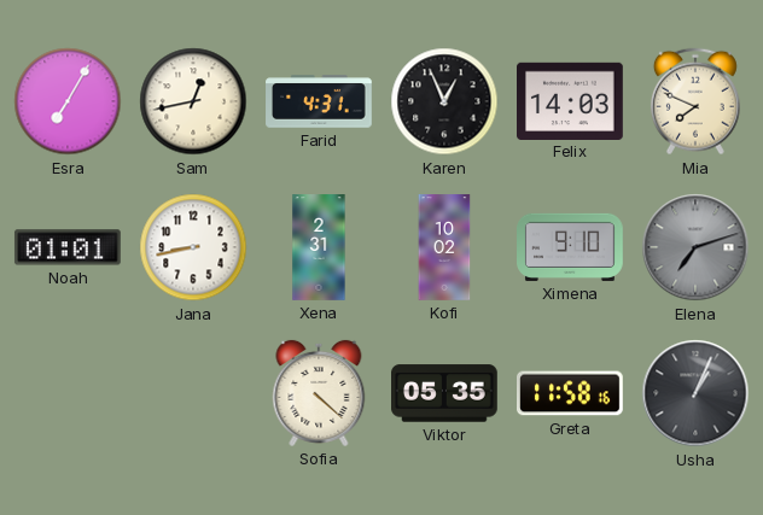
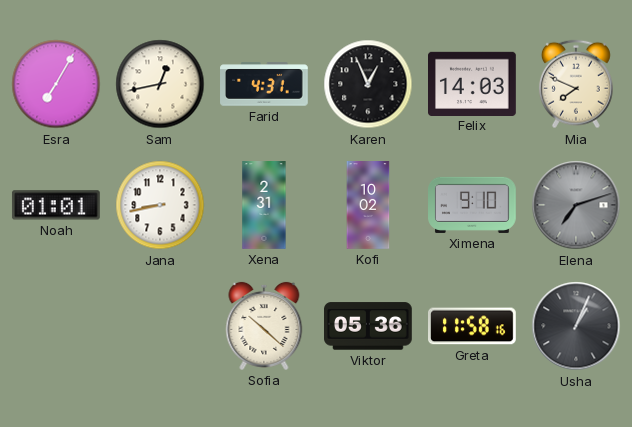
Sofia: 4:22 -> 10:22
Viktor: 05:35 -> 05:36
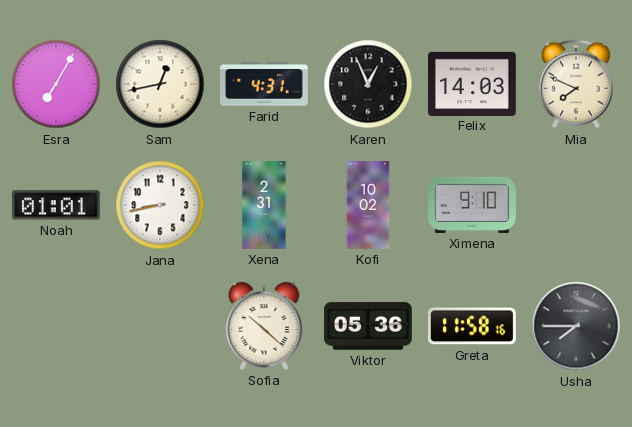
Elena: 7:12 -> none
Usha: 1:04 -> 7:45
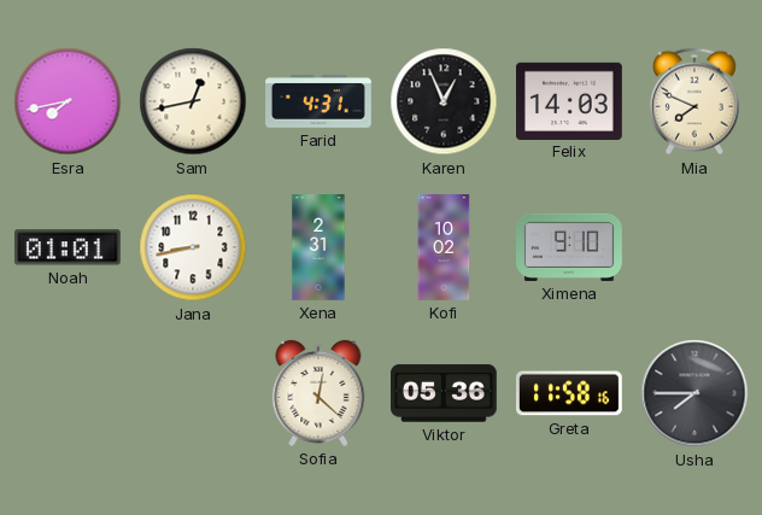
Esra: 7:05 -> 7:43
Sofia: 10:22 -> 12:22
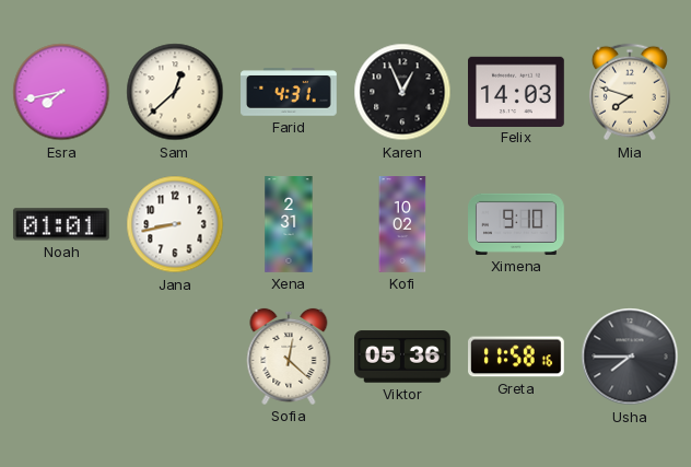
Sam: 12:43 -> 12:38
Mia: 7:49 -> 7:48
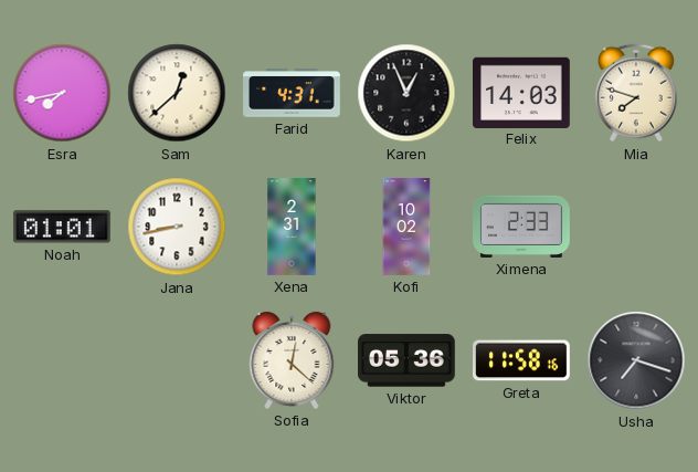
Ximena: 9:10 -> 2:33
Usha: 7:45 -> 7:18
